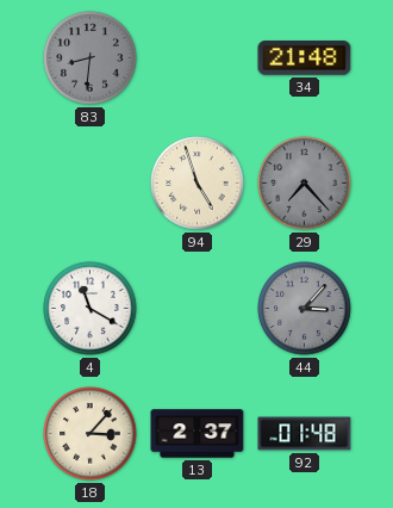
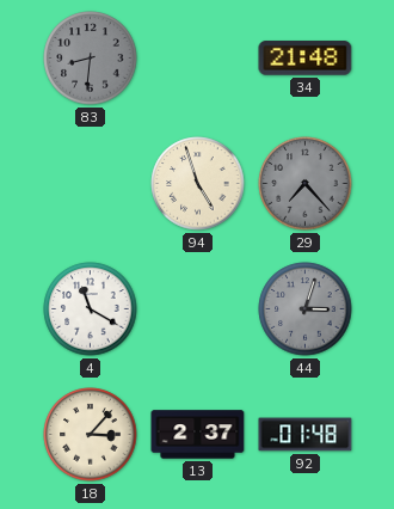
44: 3:07 -> 3:03
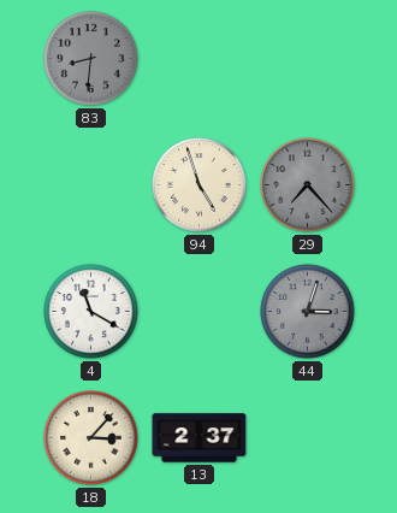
34: 21:48 -> none
92: 01:48 -> none
